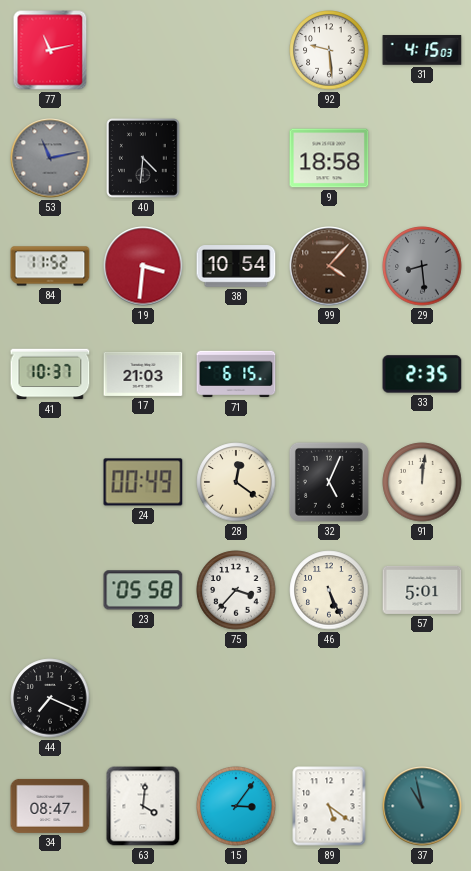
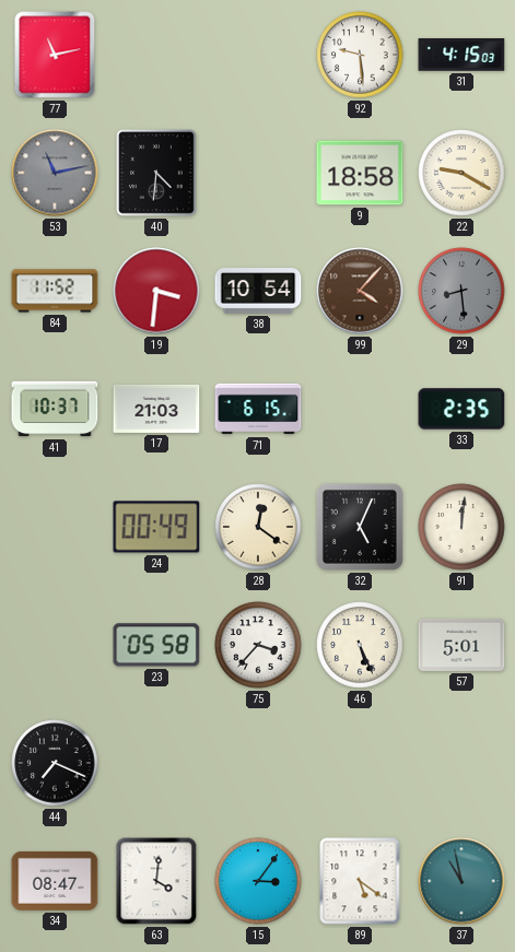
22: none -> 9:20
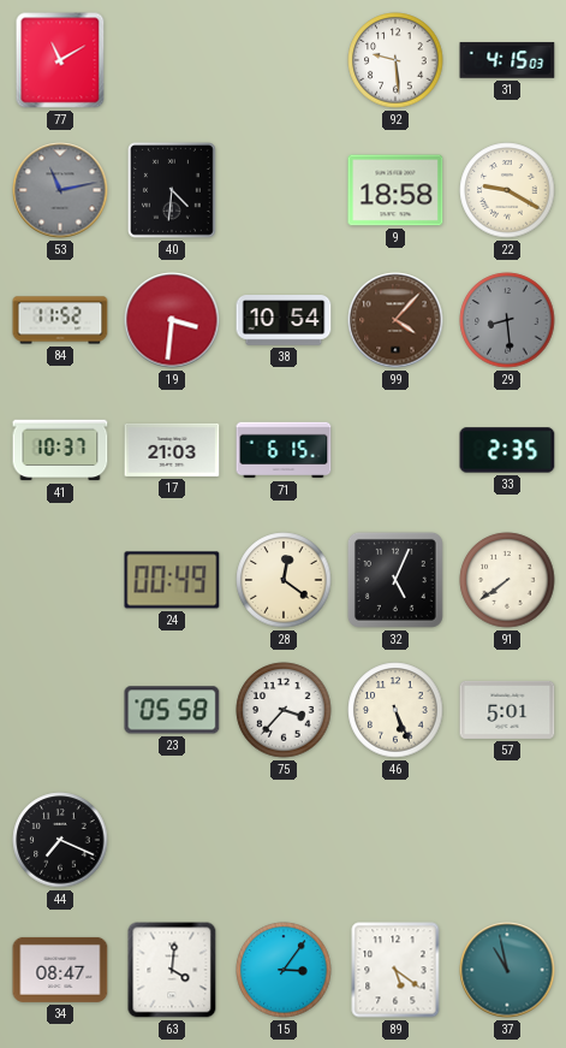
77: 11:13 -> 11:10
91: 12:01 -> 7:39
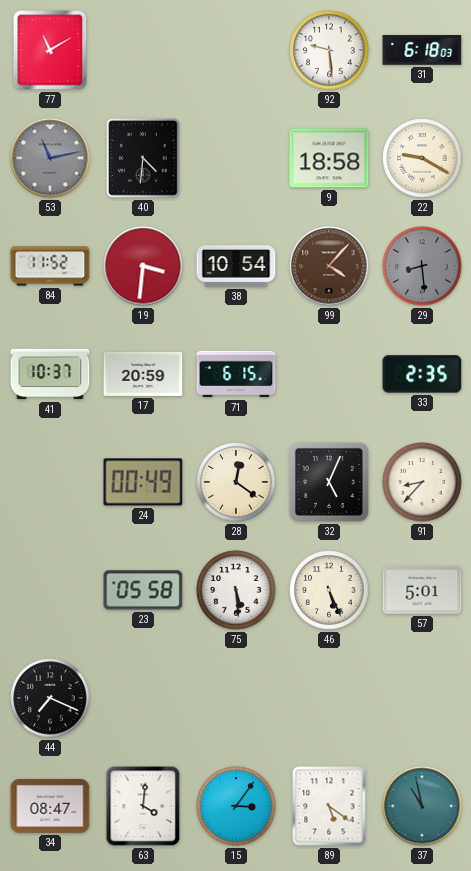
31: 4:15 -> 6:18
17: 21:03 -> 20:59
91: 7:39 -> 8:37
75: 3:37 -> 5:29
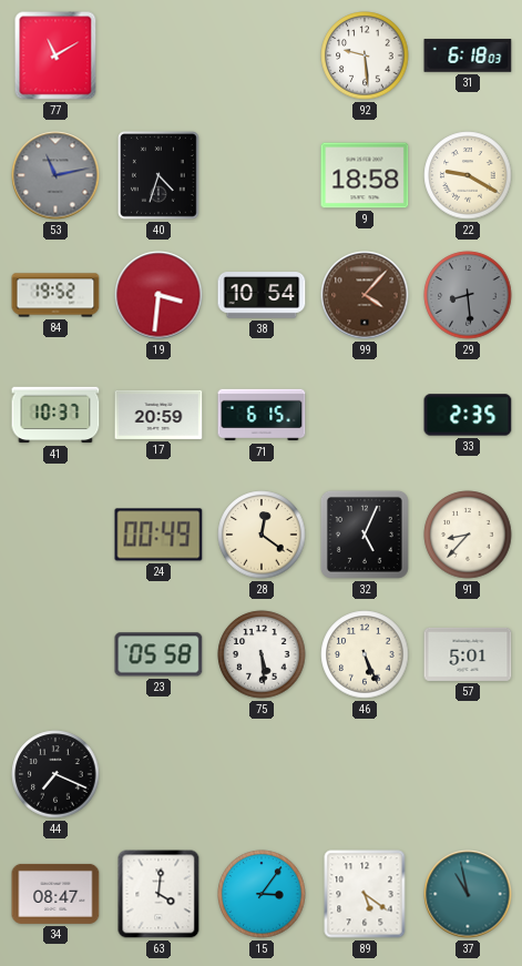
40: 4:31 -> 4:33
84: 11:52 -> 19:52
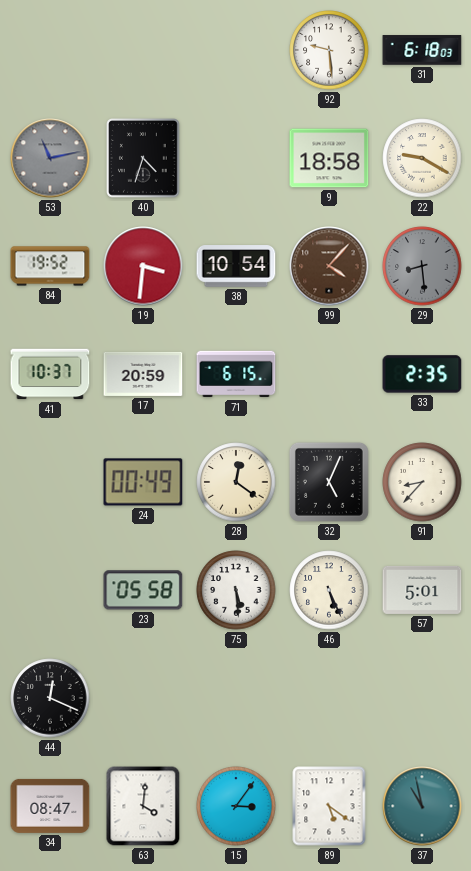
77: 11:10 -> none
44: 7:19 -> 12:19
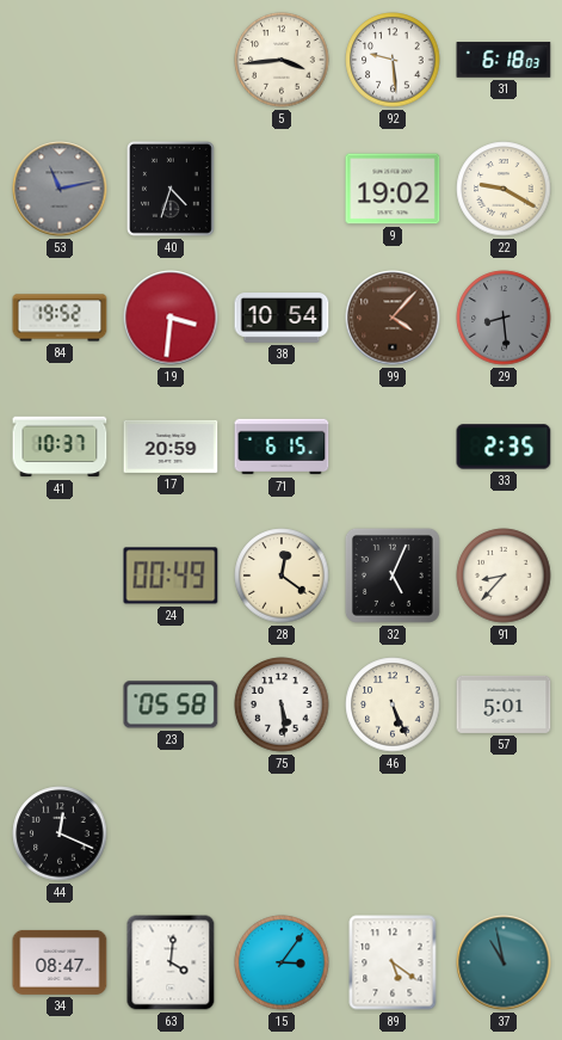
5: none -> 3:44
9: 18:58 -> 19:02
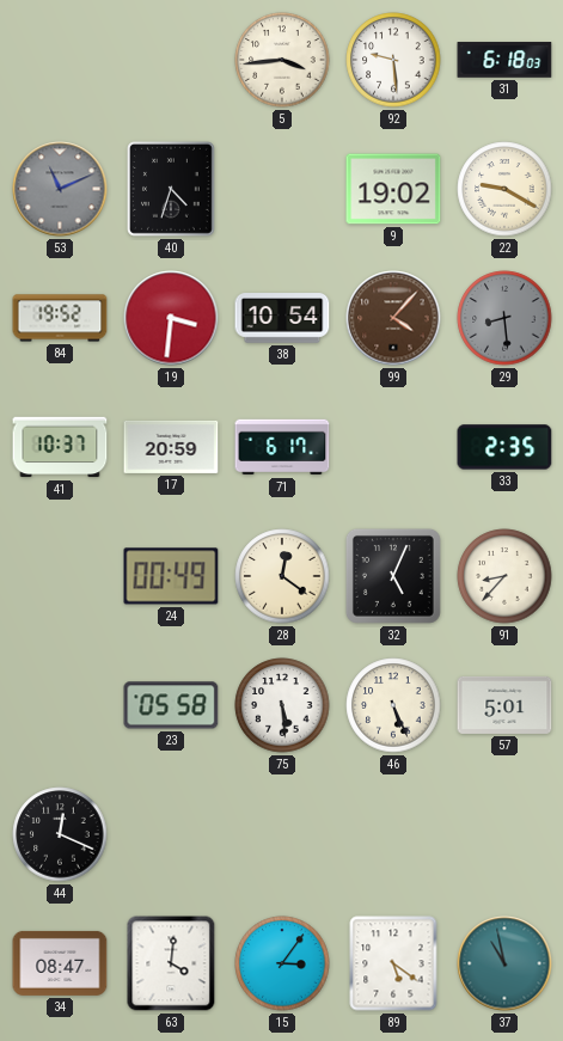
53: 11:13 -> 11:11
71: 6:15 -> 6:17
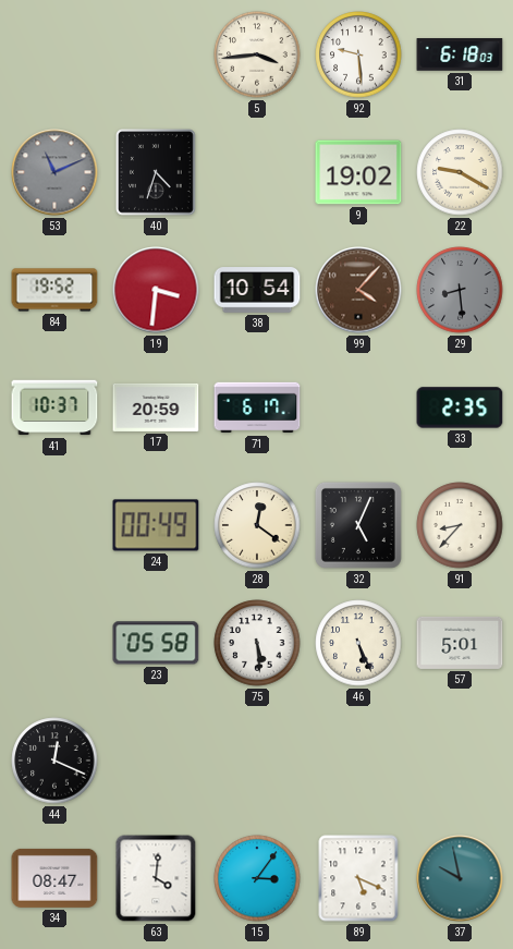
89: 5:21 -> 5:19
37: 10:58 -> 9:58
